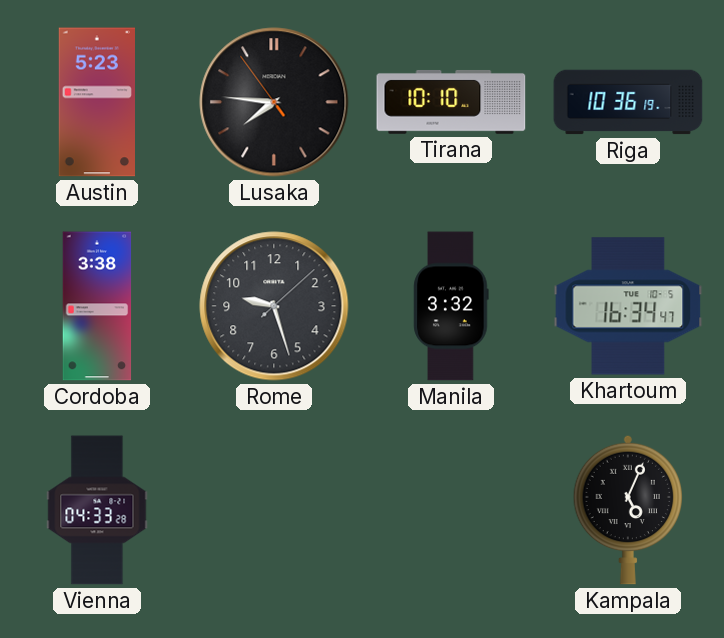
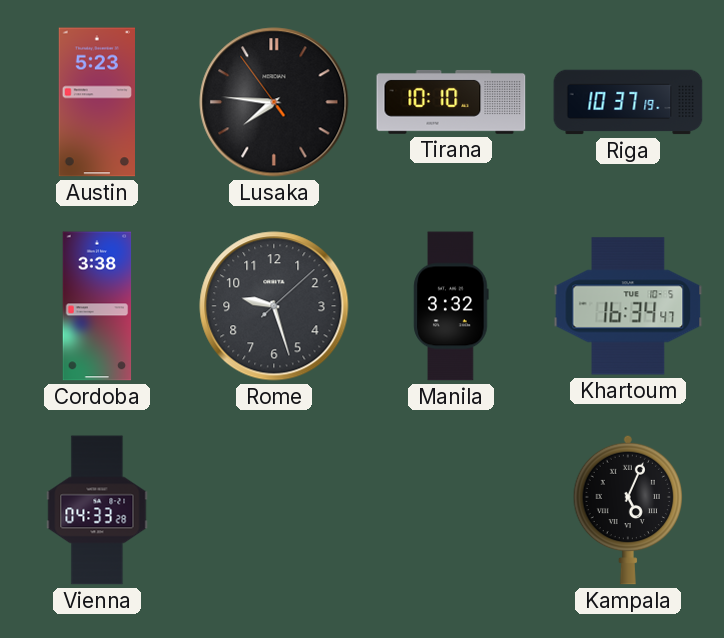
Riga: 10:36 -> 10:37
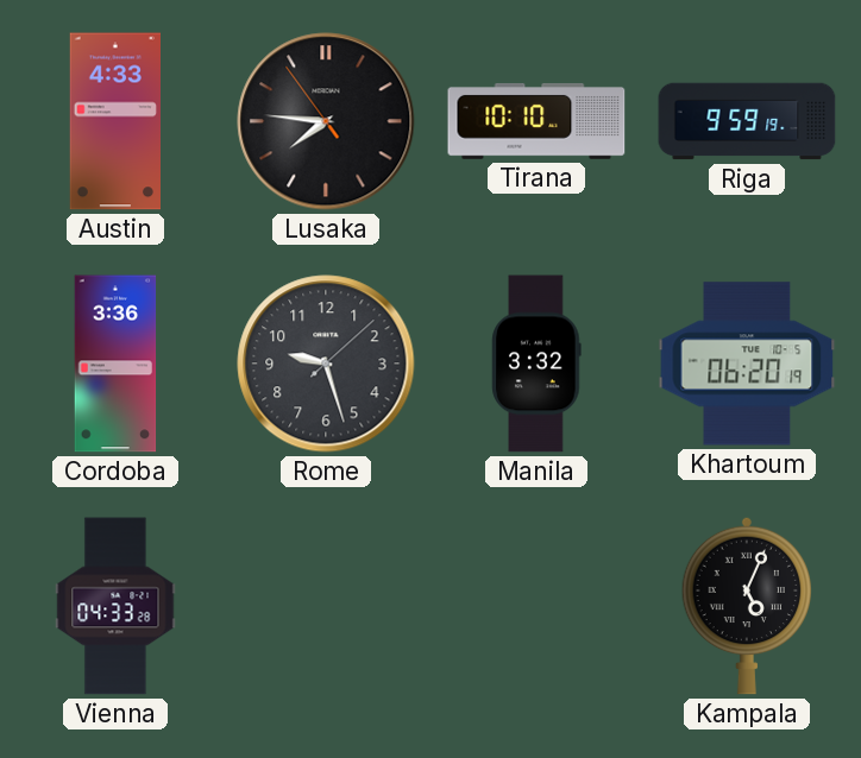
Austin: 5:23 -> 4:33
Riga: 10:37 -> 9:59
Cordoba: 3:38 -> 3:36
Khartoum: 16:34 -> 06:20
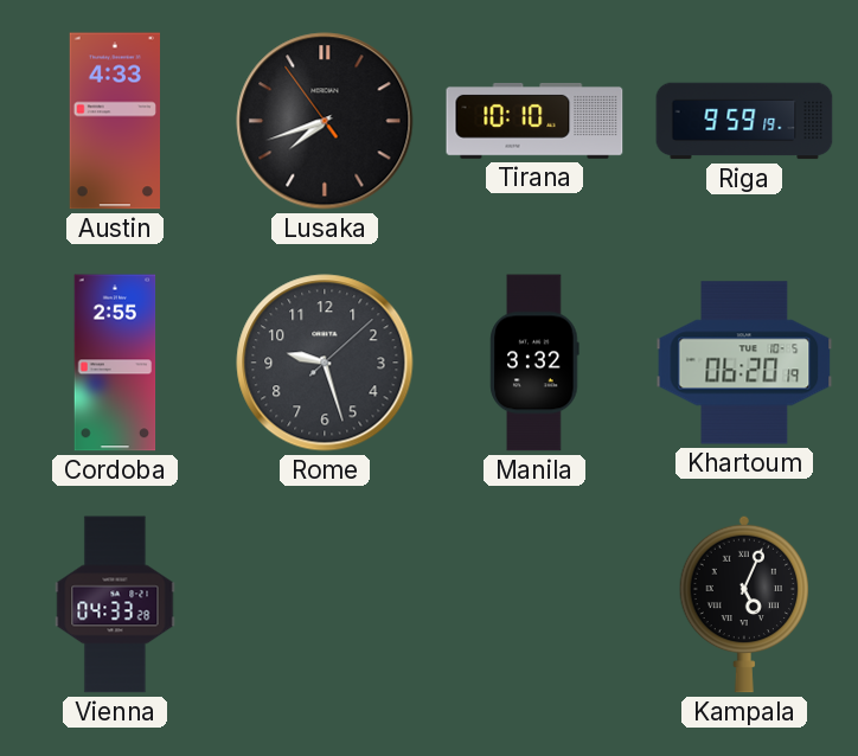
Lusaka: 7:45 -> 7:41
Cordoba: 3:36 -> 2:55
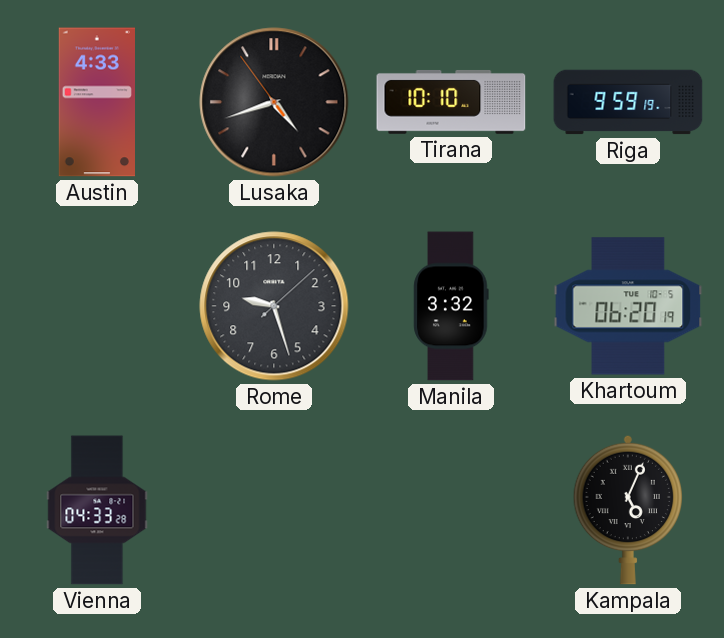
Lusaka: 7:41 -> 4:41
Cordoba: 2:55 -> none
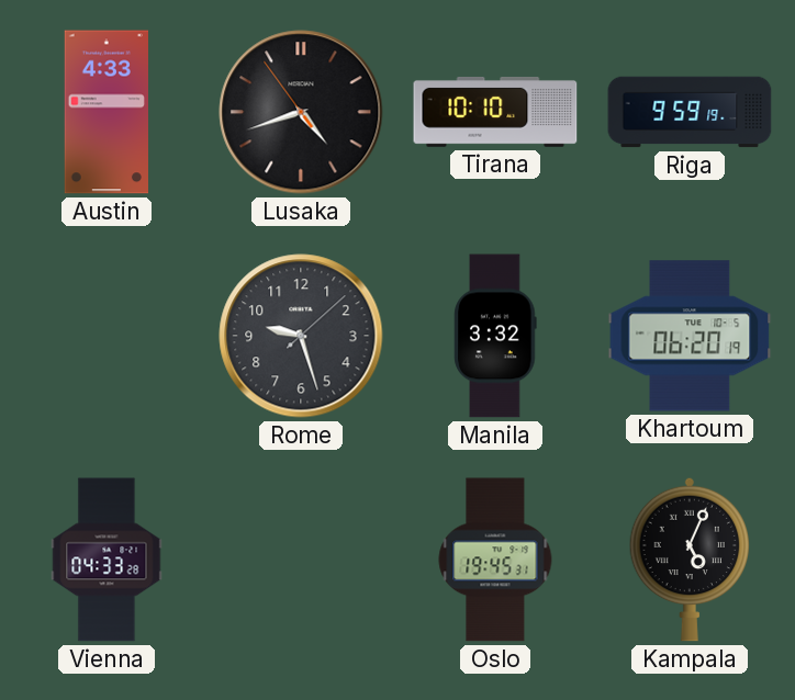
Oslo: none -> 19:45
